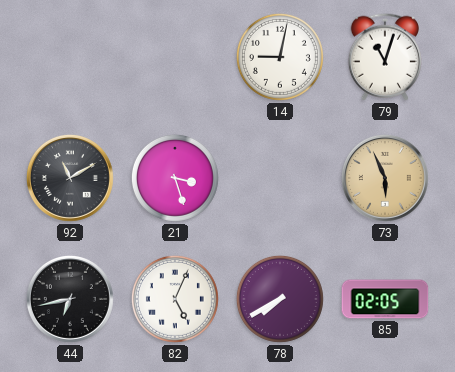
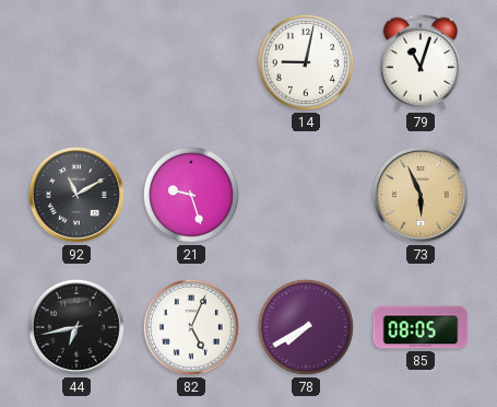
21: 3:27 -> 9:27
85: 02:05 -> 08:05
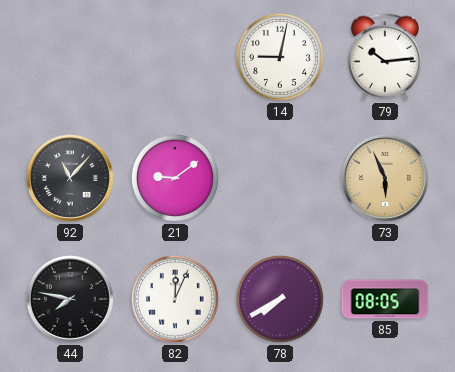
79: 11:03 -> 10:14
92: 11:10 -> 11:07
21: 9:27 -> 9:09
44: 6:43 -> 7:47
82: 5:04 -> 12:04
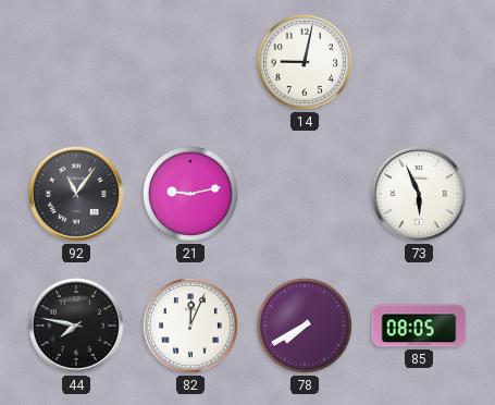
79: 10:14 -> none
92: 11:07 -> 11:06
21: 9:09 -> 9:13
73 dial: champagne -> white
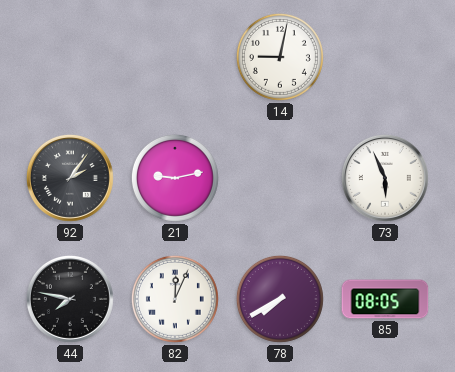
92: 11:06 -> 2:06
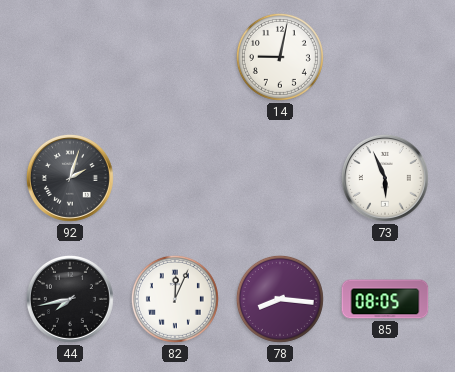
92: 2:06 -> 2:03
21: 9:13 -> none
44: 7:47 -> 7:43
78: 7:40 -> 8:16
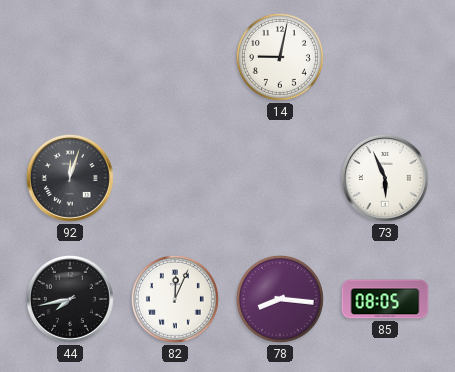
92: 2:03 -> 12:03
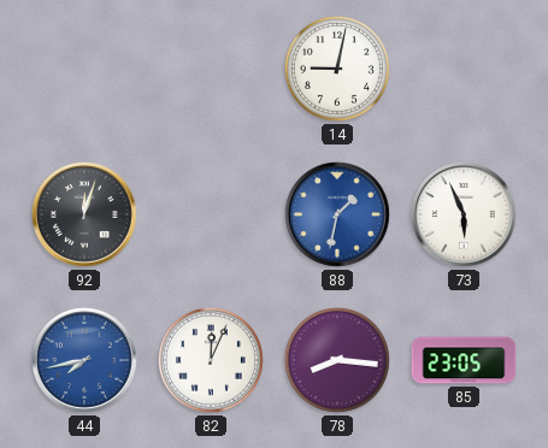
88: none -> 1:32
44 dial: black -> blue
85: 08:05 -> 23:05
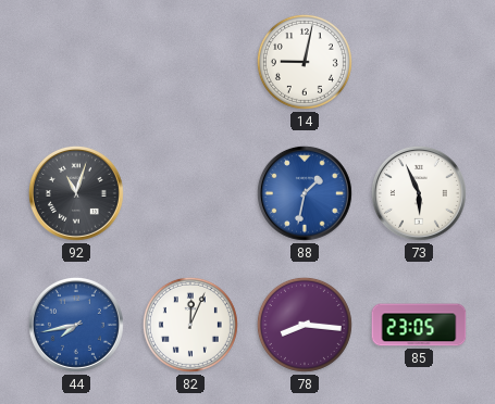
92: 12:03 -> 11:03
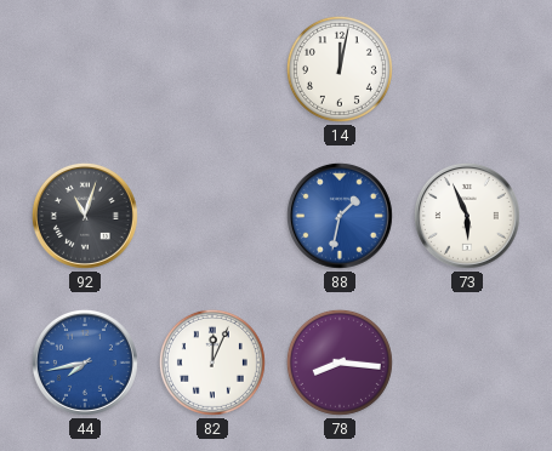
14: 9:02 -> 12:02
85: 23:05 -> none
